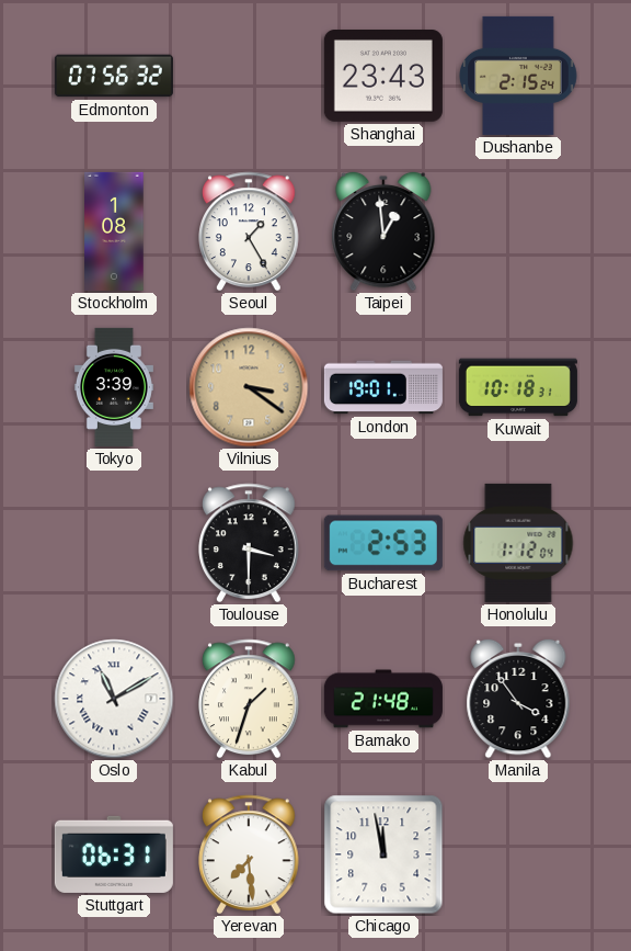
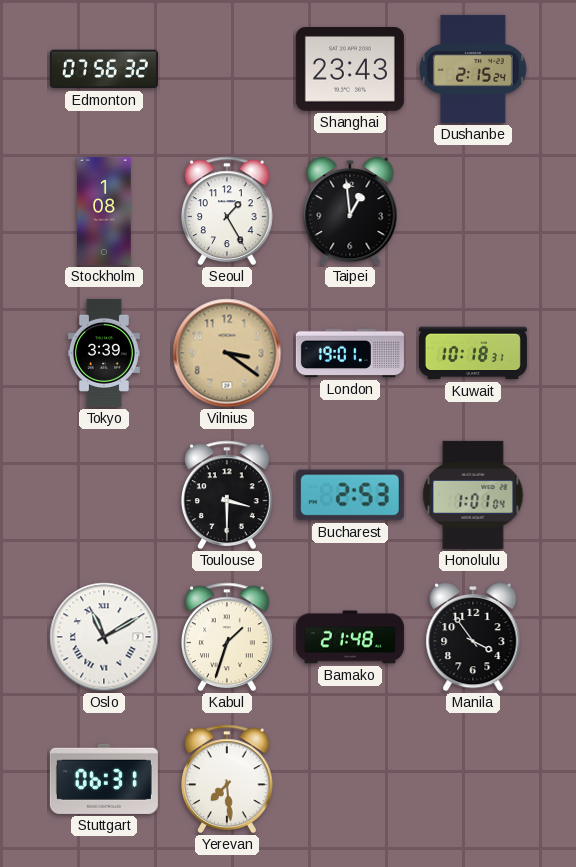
Honolulu: 1:12 -> 1:01
Chicago: 11:58 -> none
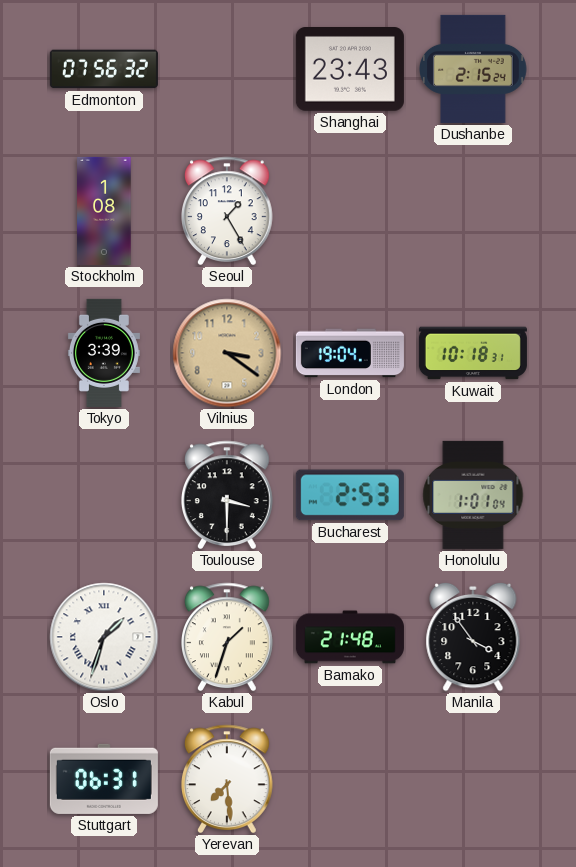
Taipei: 12:59 -> none
London: 19:01 -> 19:04
Oslo: 11:10 -> 1:33
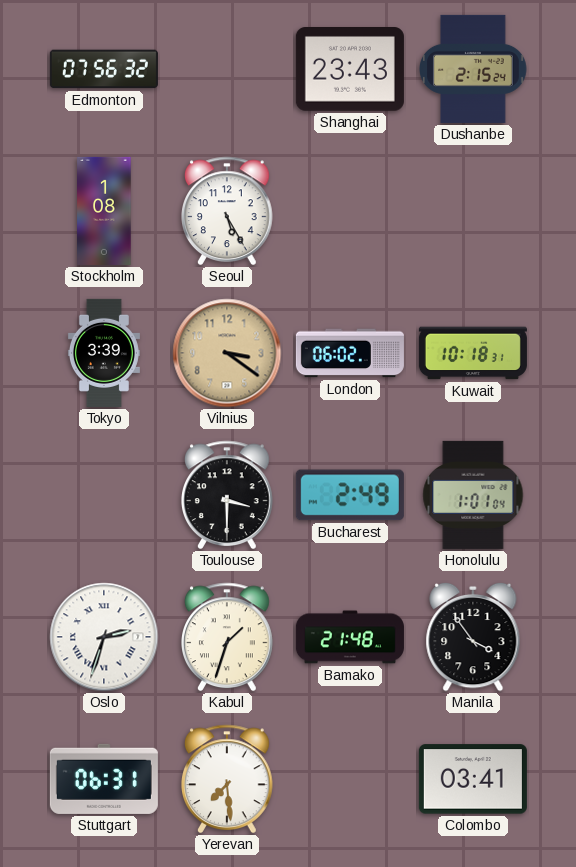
Seoul: 1:25 -> 5:25
London: 19:04 -> 06:02
Bucharest: 2:53 -> 2:49
Oslo: 1:33 -> 2:33
Colombo: none -> 03:41
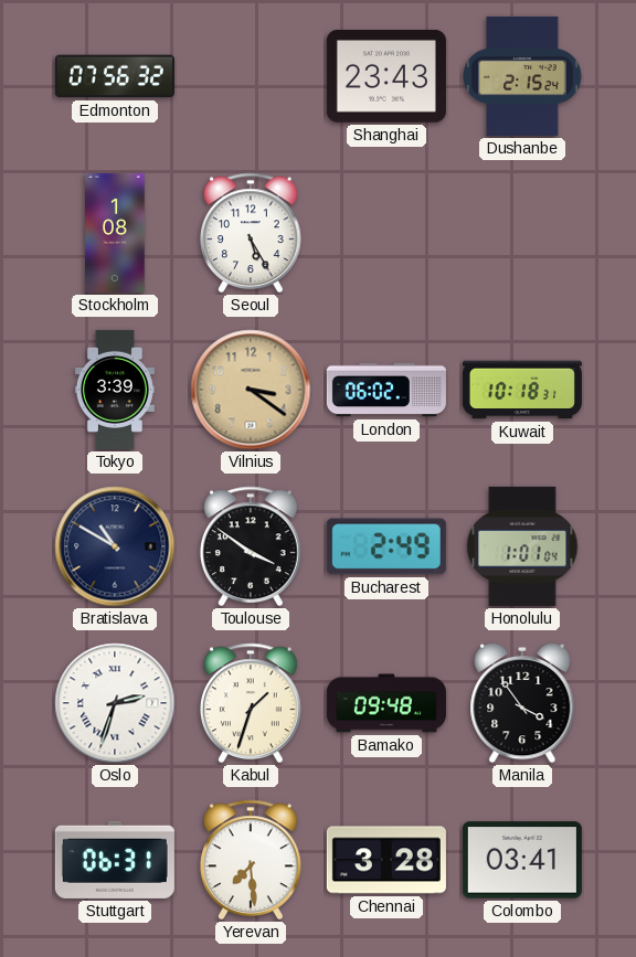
Bratislava: none -> 10:50
Toulouse: 3:30 -> 3:51
Bamako: 21:48 -> 09:48
Chennai: none -> 3:28
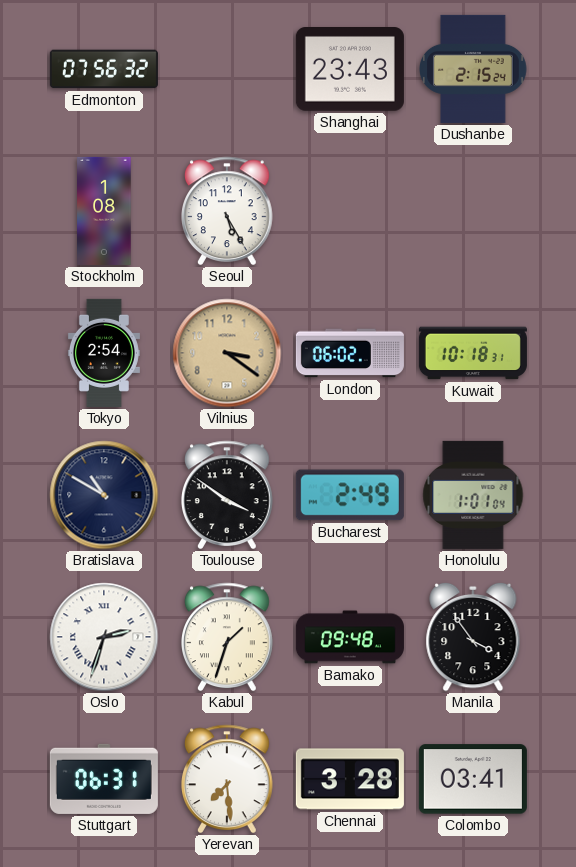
Tokyo: 3:39 -> 2:54
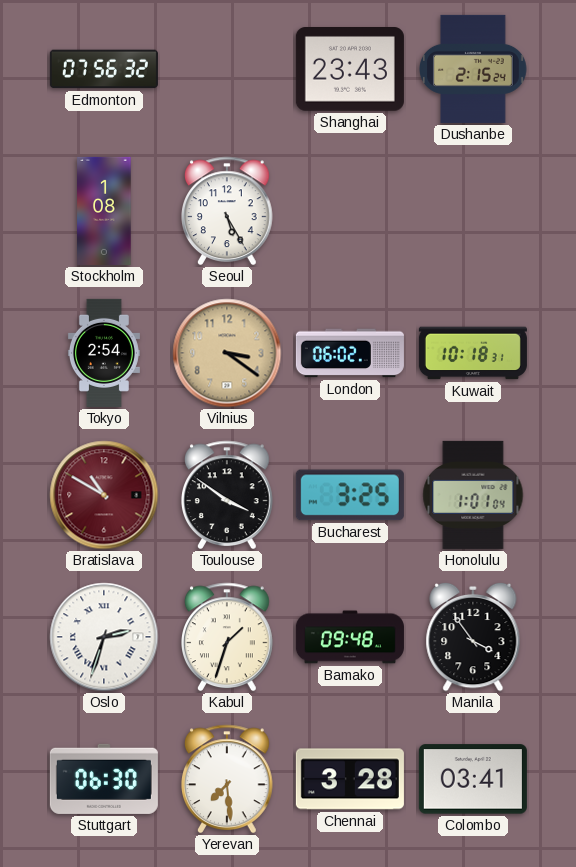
Bratislava dial: navy -> burgundy
Bucharest: 2:49 -> 3:25
Stuttgart: 06:31 -> 06:30
